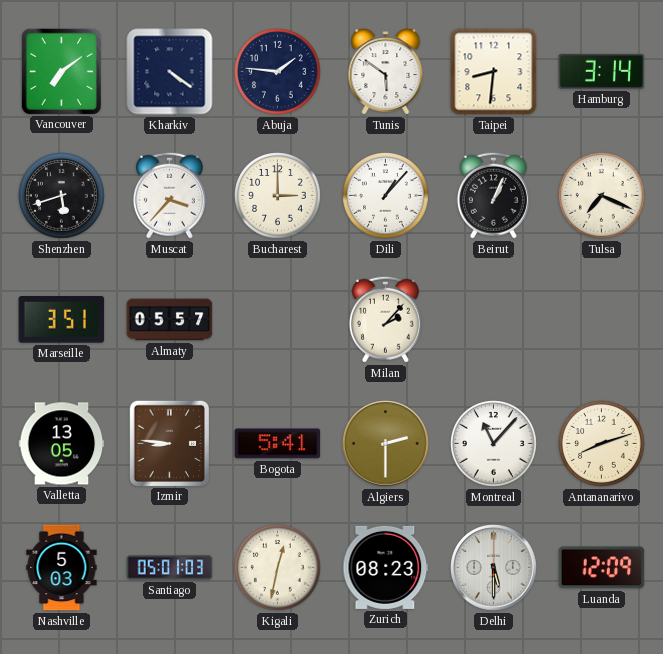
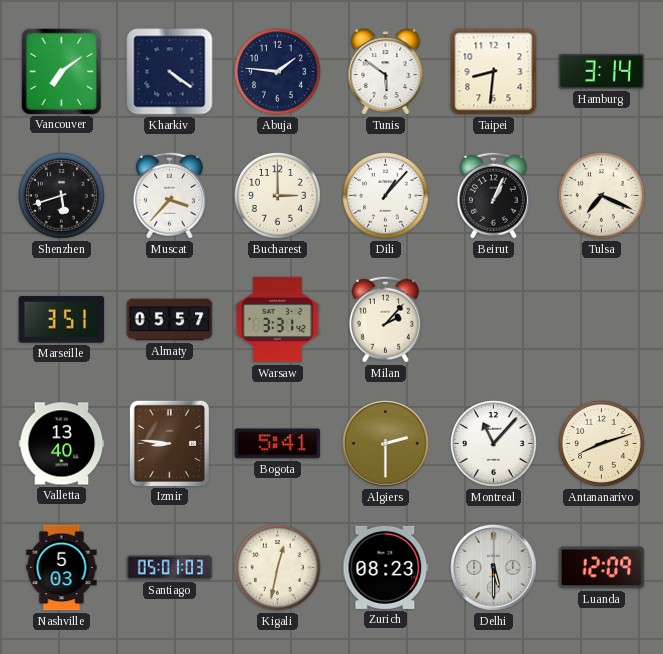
Warsaw: none -> 3:31
Valletta: 13:05 -> 13:40
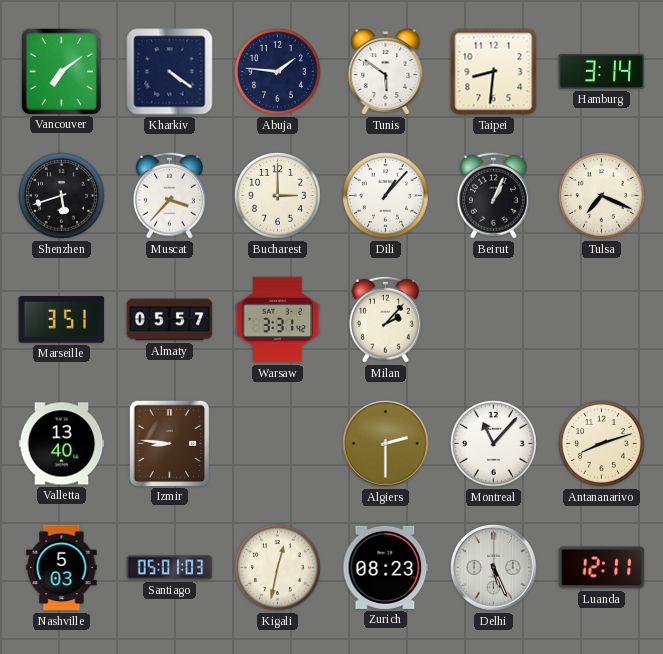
Bogota: 5:41 -> none
Delhi: 5:30 -> 5:26
Luanda: 12:09 -> 12:11
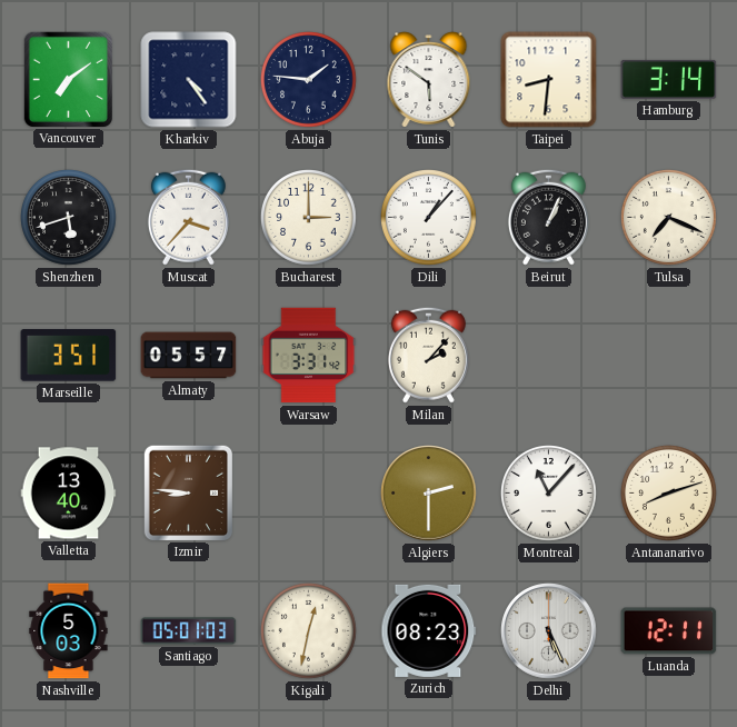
Kharkiv: 4:21 -> 4:24
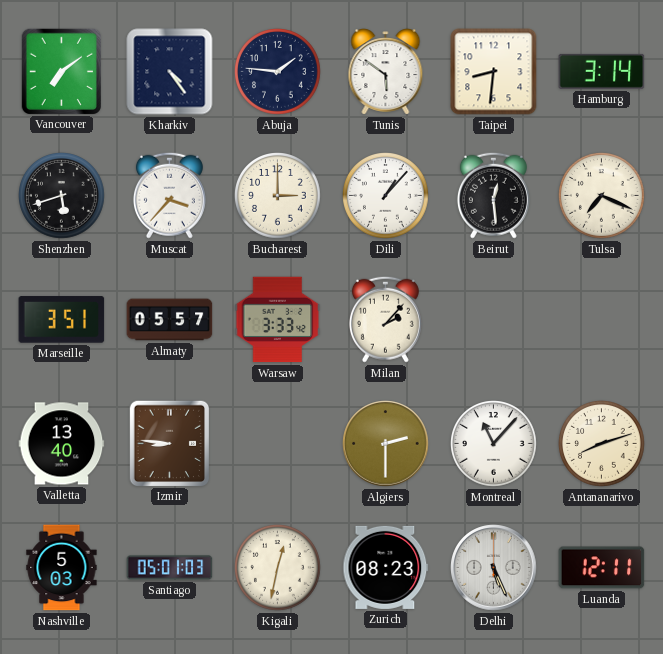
Beirut: 1:04 -> 12:29
Warsaw: 3:31 -> 3:33
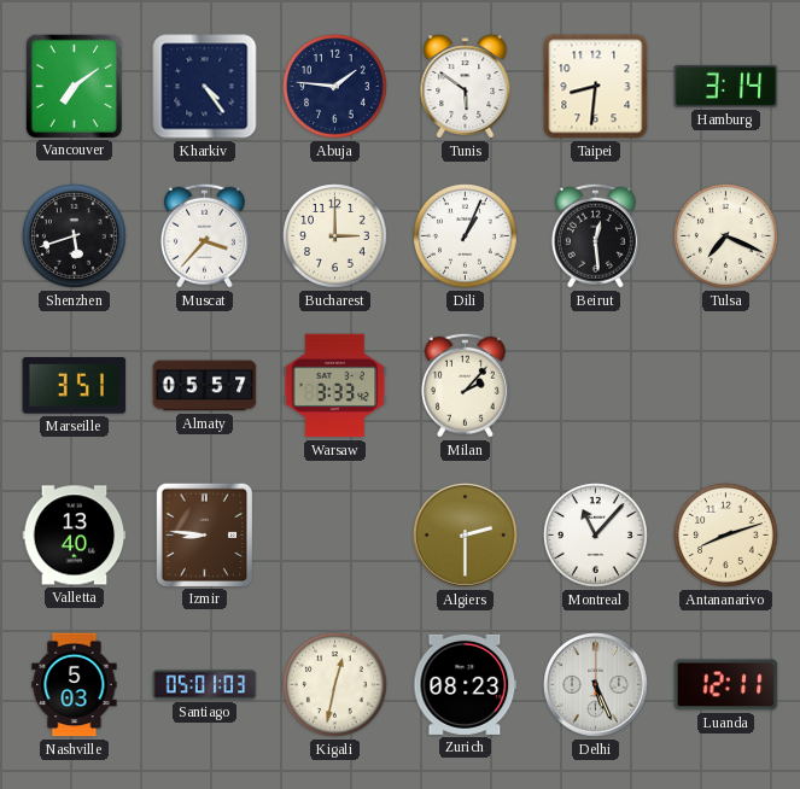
Dili: 1:07 -> 1:04
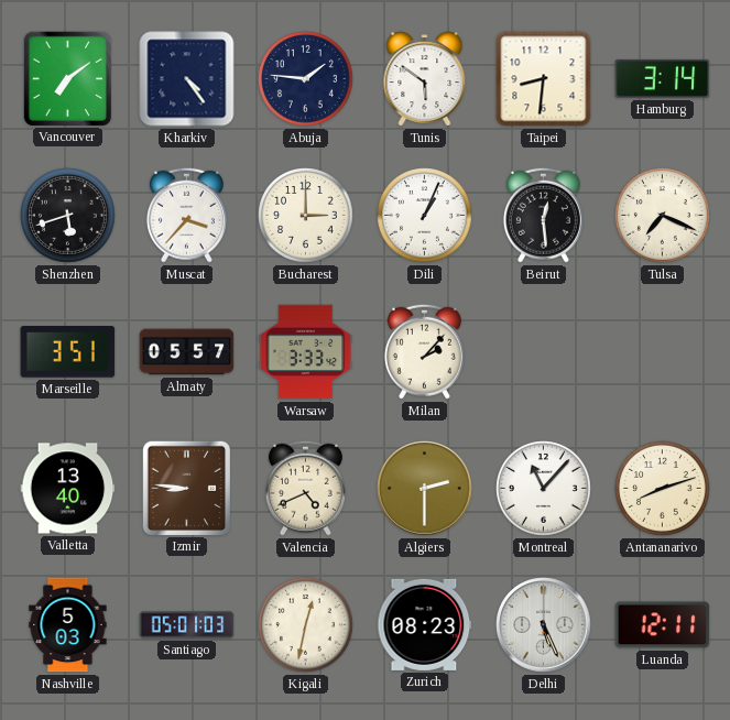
Valencia: none -> 4:41
